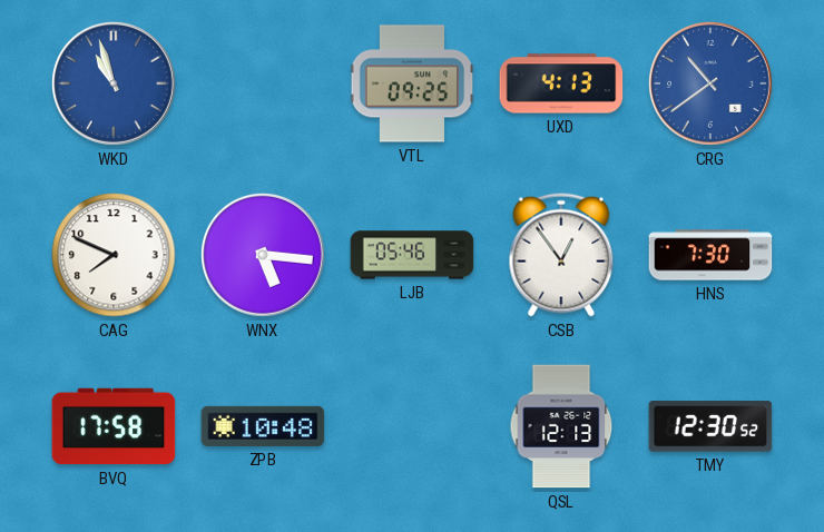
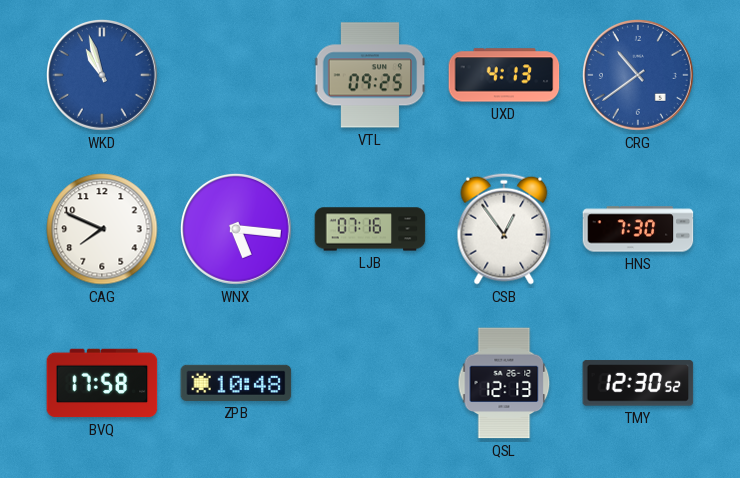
LJB: 05:46 -> 07:16
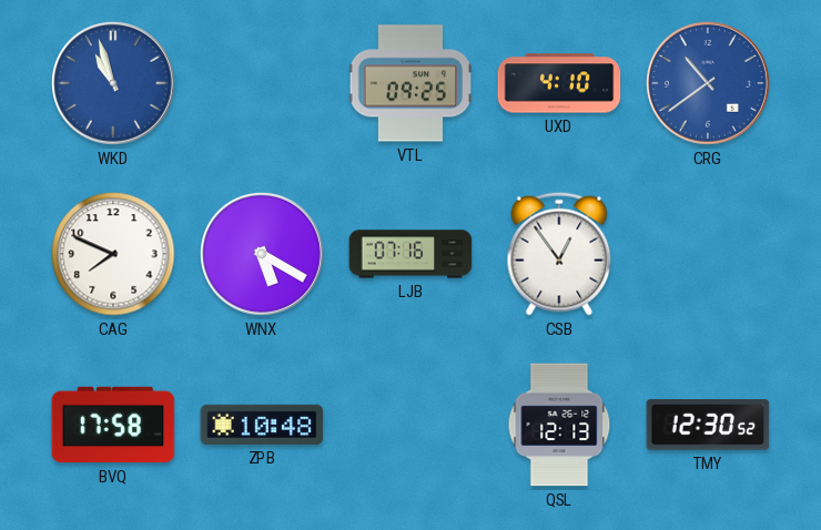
UXD: 4:13 -> 4:10
WNX: 5:16 -> 5:20
HNS: 7:30 -> none
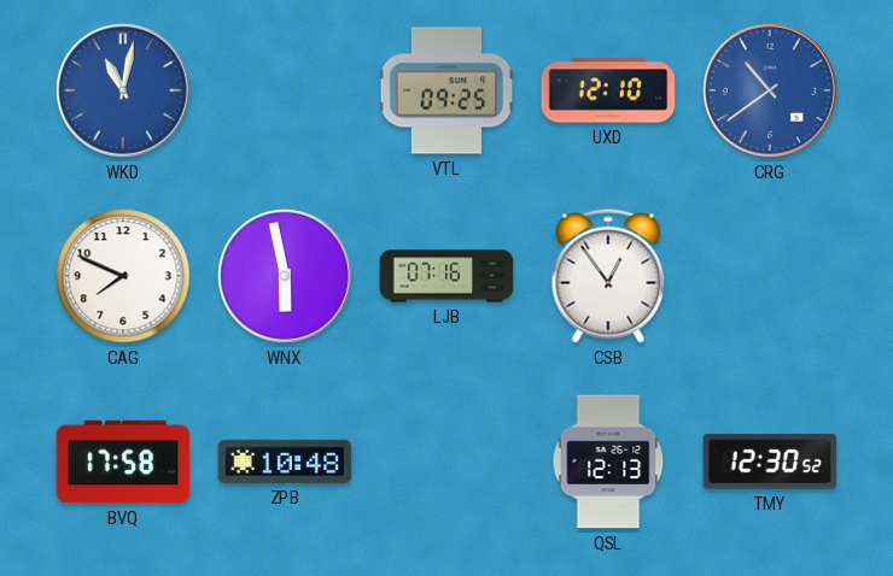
WKD: 10:57 -> 11:02
UXD: 4:10 -> 12:10
WNX: 5:20 -> 5:58
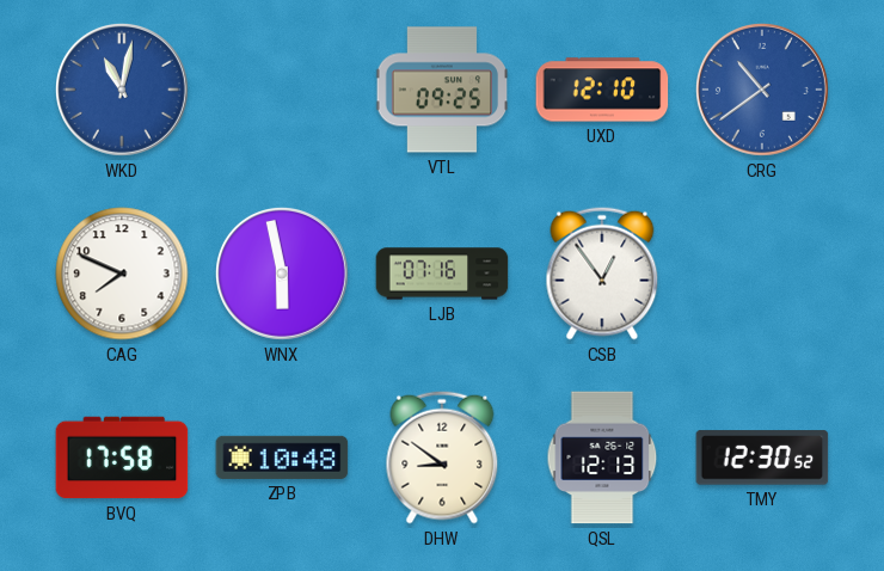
DHW: none -> 8:51
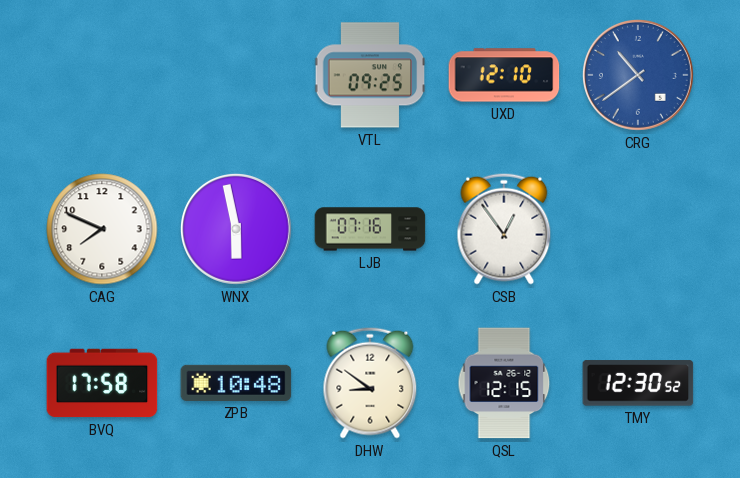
WKD: 11:02 -> none
QSL: 12:13 -> 12:15
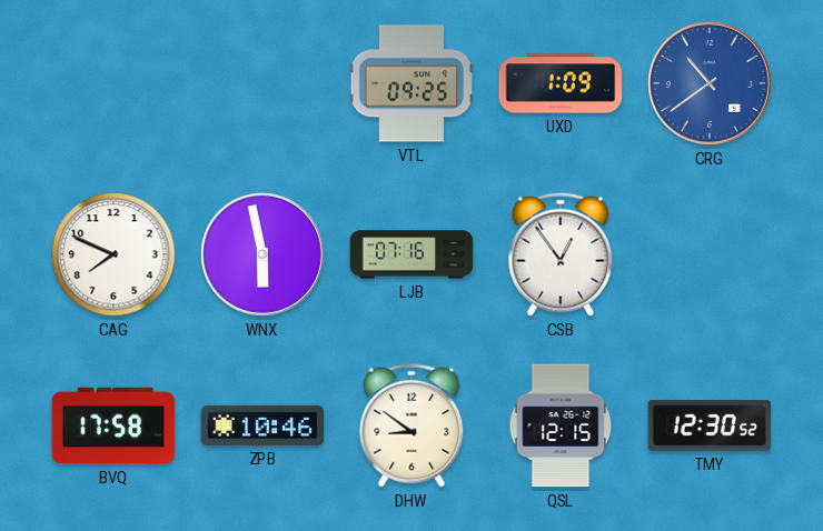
UXD: 12:10 -> 1:09
ZPB: 10:48 -> 10:46
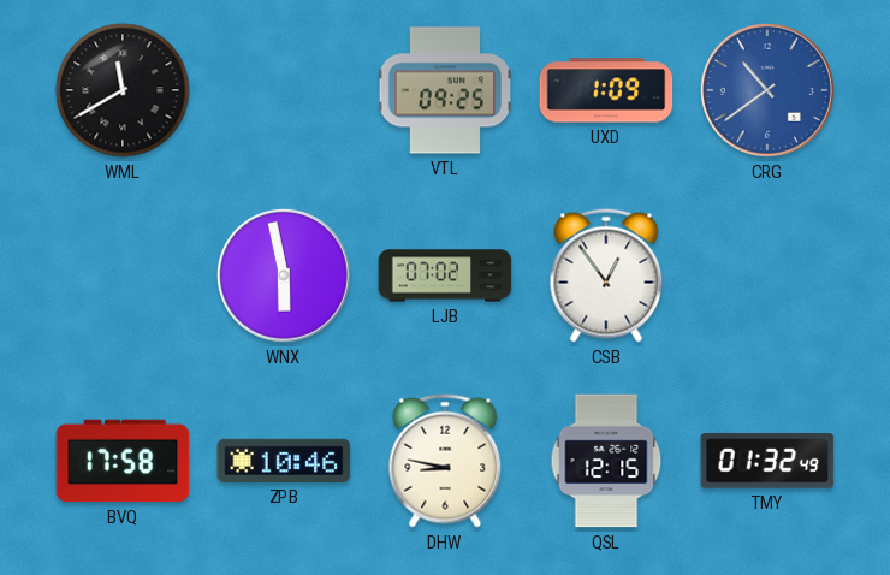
WML: none -> 11:40
CAG: 7:49 -> none
LJB: 07:16 -> 07:02
DHW: 8:51 -> 8:47
TMY: 12:30 -> 01:32
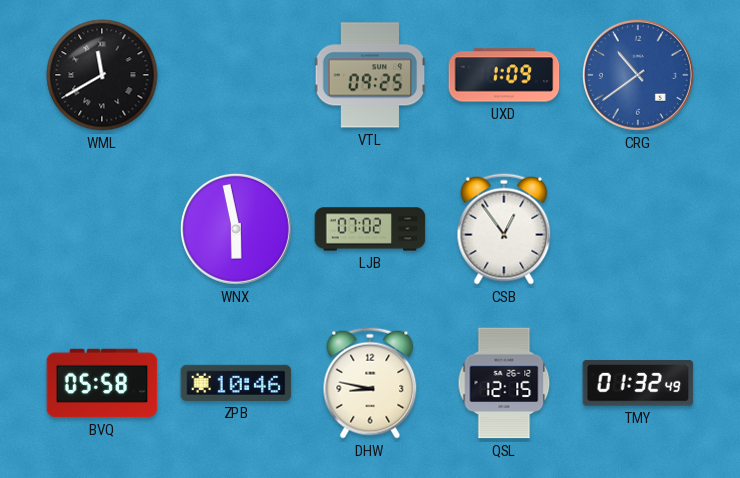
BVQ: 17:58 -> 05:58
